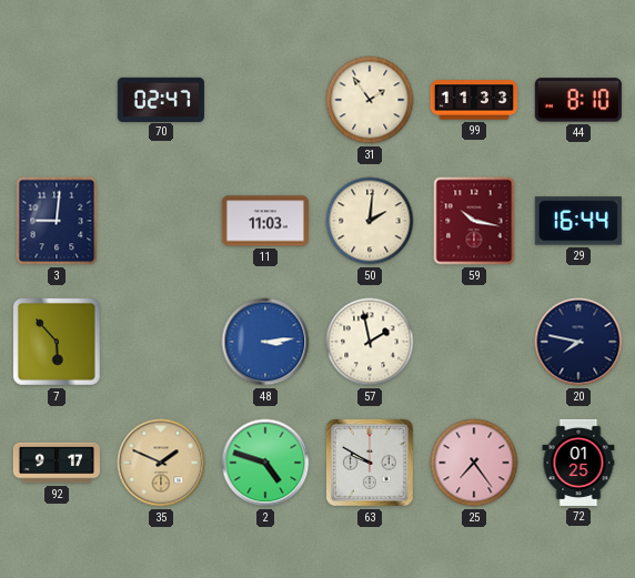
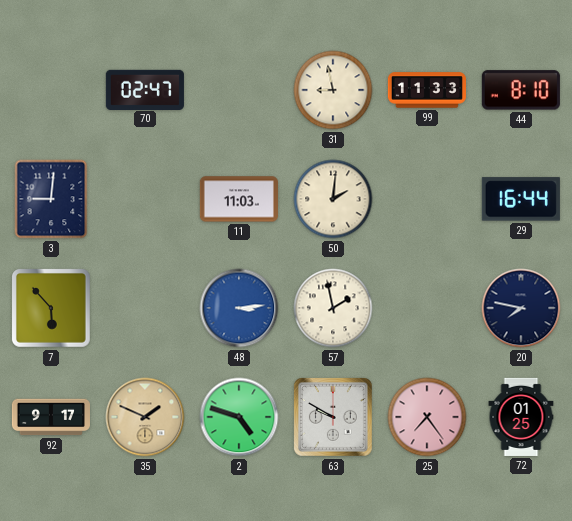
31: 1:54 -> 8:58
59: 10:17 -> none
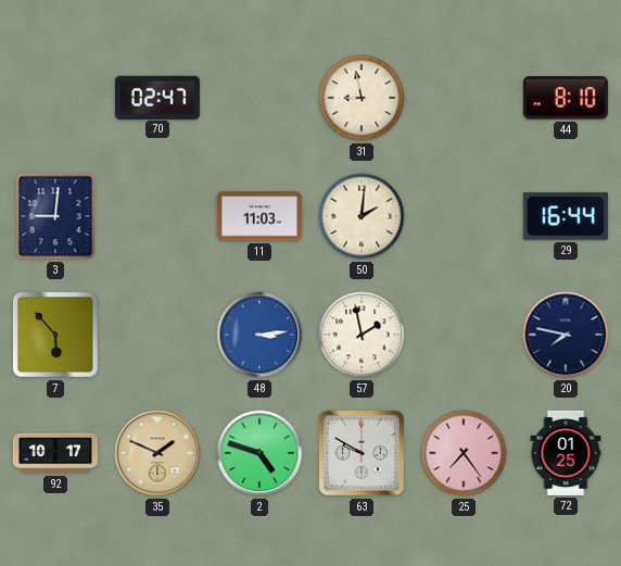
99: 11:33 -> none
92: 9:17 -> 10:17
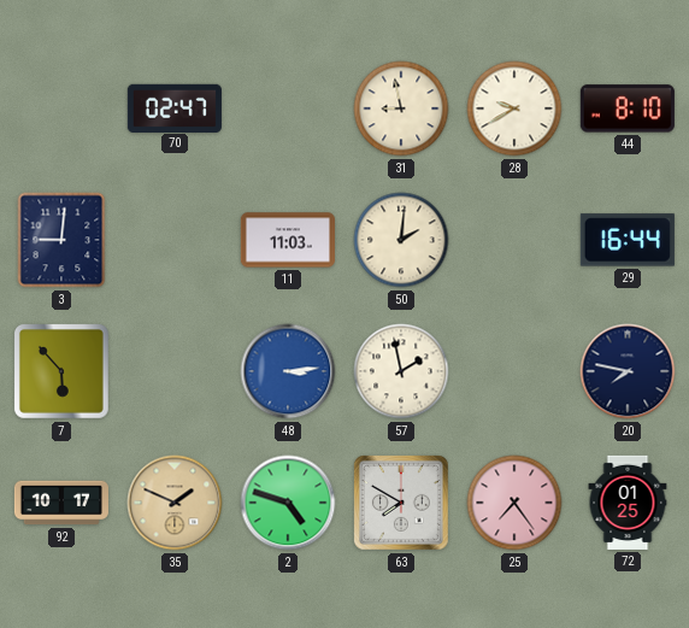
28: none -> 9:40
63: 9:50 -> 7:50
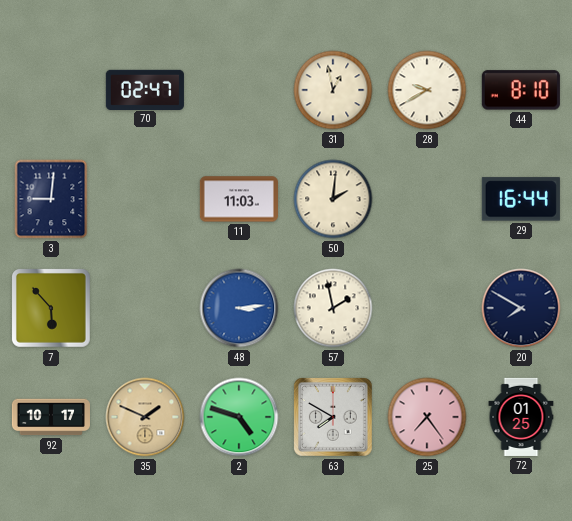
31: 8:58 -> 12:58
20: 7:47 -> 7:50
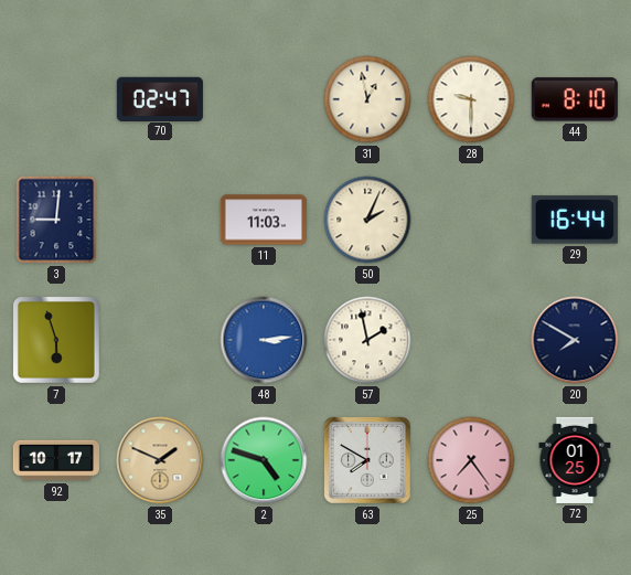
28: 9:40 -> 9:30
50: 2:01 -> 2:04
7: 5:53 -> 5:57
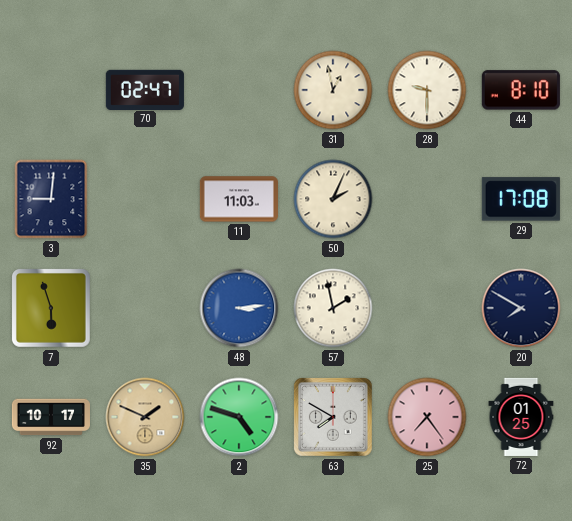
29: 16:44 -> 17:08
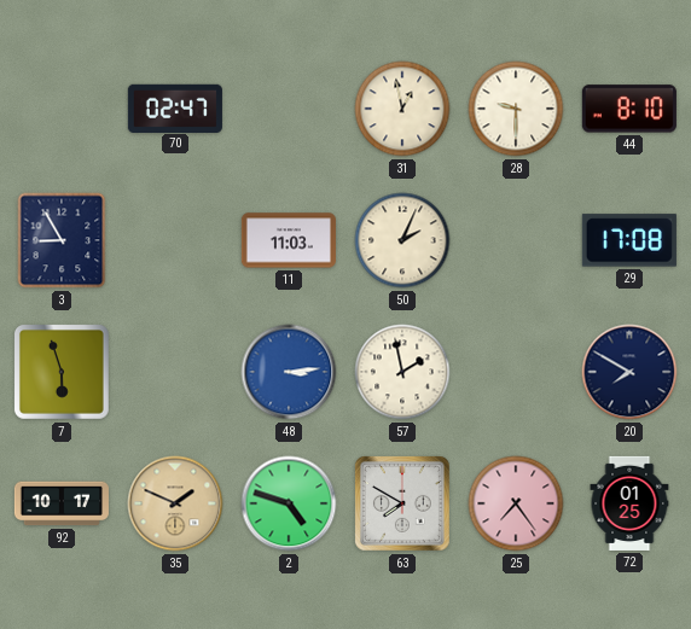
3: 9:01 -> 8:55
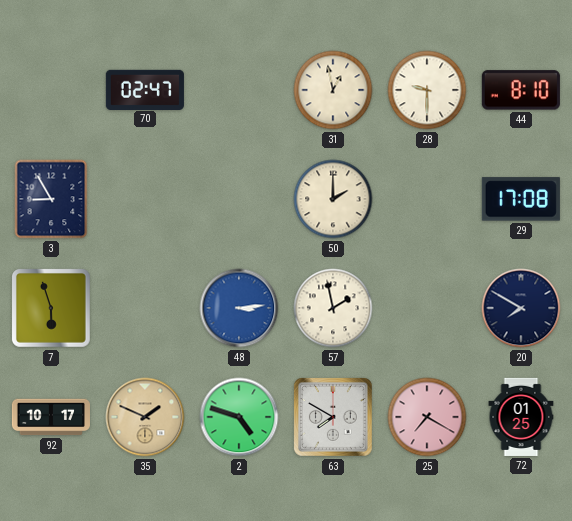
11: 11:03 -> none
50: 2:04 -> 2:00
25: 7:24 -> 7:20
